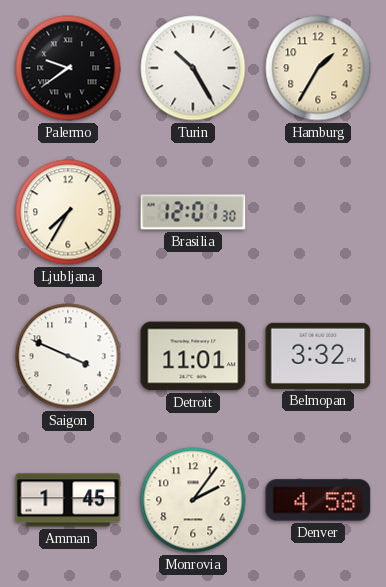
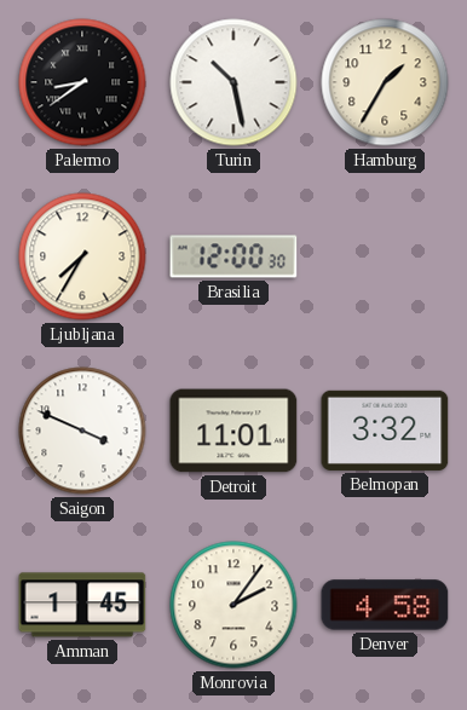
Palermo: 9:39 -> 8:39
Turin: 10:25 -> 10:28
Brasilia: 12:01 -> 12:00
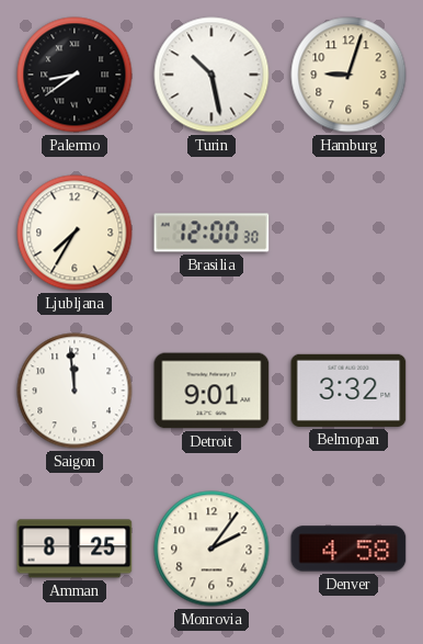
Hamburg: 1:35 -> 9:03
Saigon: 3:49 -> 11:59
Detroit: 11:01 -> 9:01
Amman: 1:45 -> 8:25
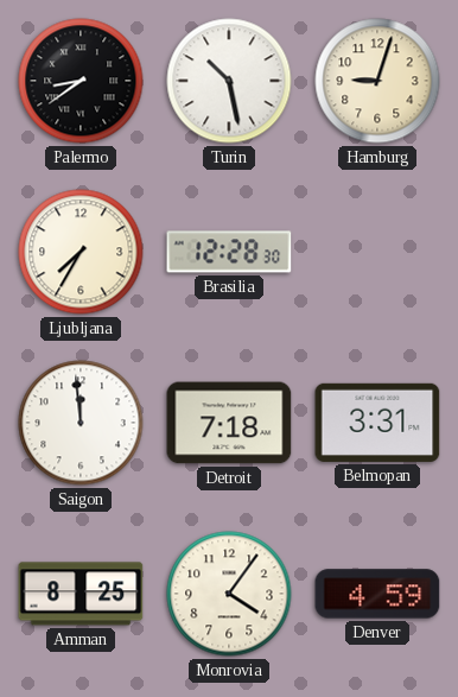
Brasilia: 12:00 -> 12:28
Detroit: 9:01 -> 7:18
Belmopan: 3:32 -> 3:31
Monrovia: 2:06 -> 4:06
Denver: 4:58 -> 4:59
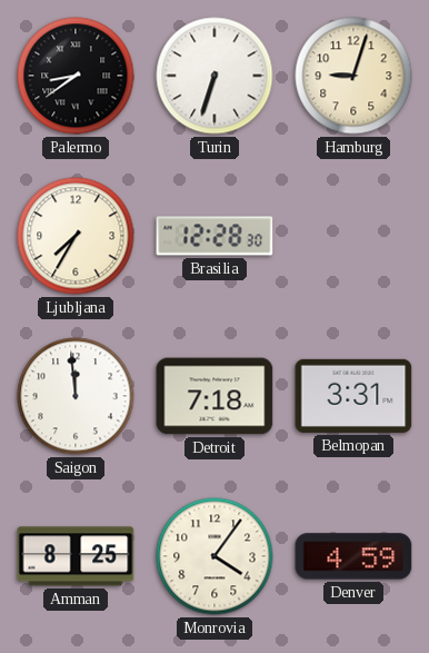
Turin: 10:28 -> 6:33
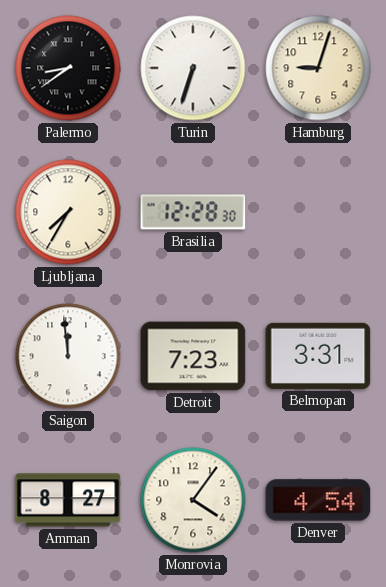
Detroit: 7:18 -> 7:23
Amman: 8:25 -> 8:27
Denver: 4:59 -> 4:54
